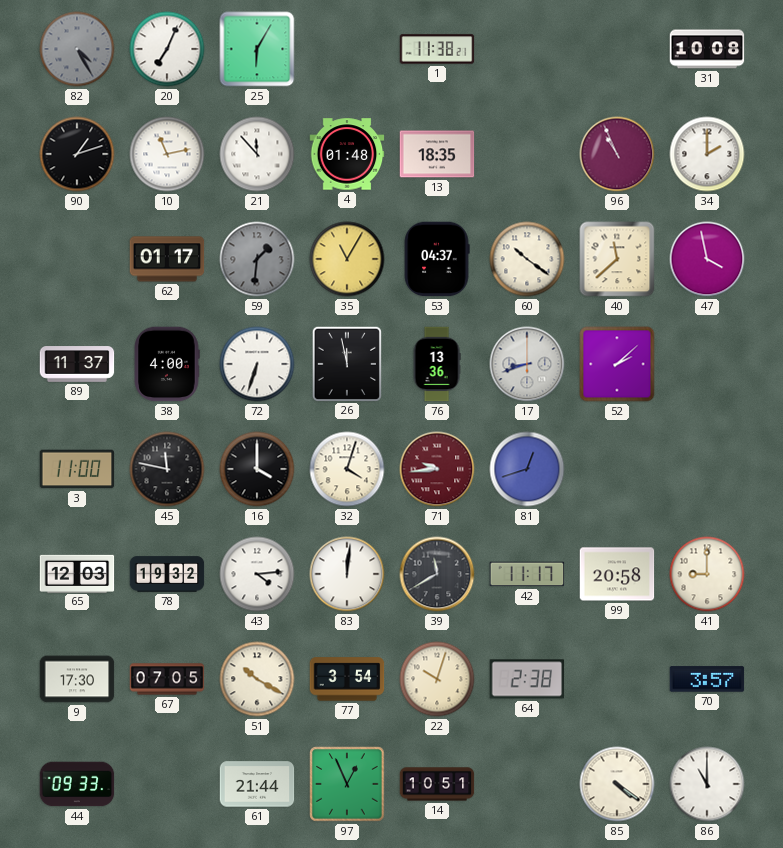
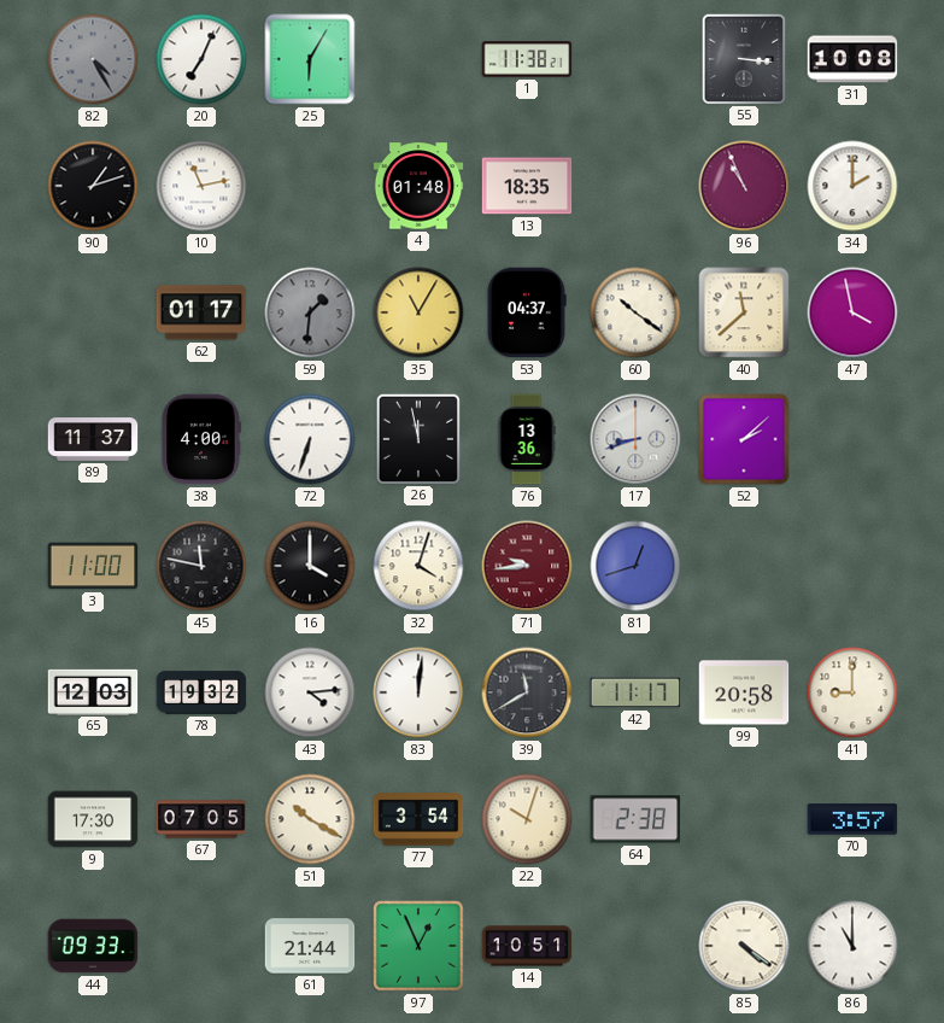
55: none -> 3:16
21: 11:53 -> none
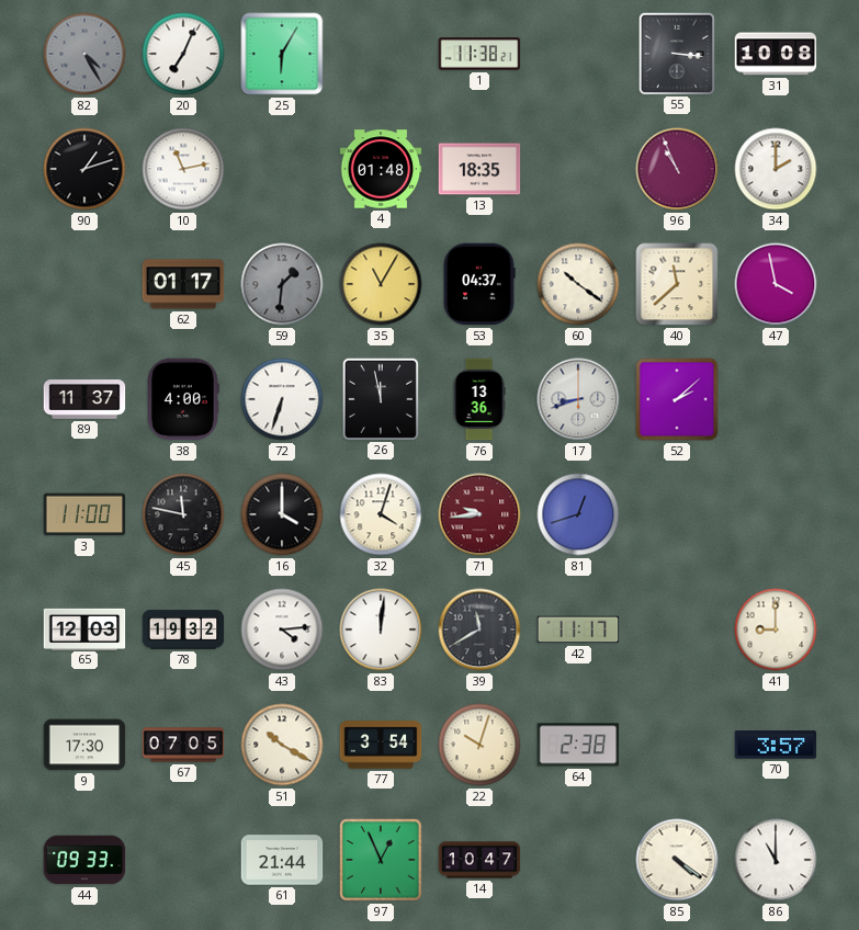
99: 20:58 -> none
14: 10:51 -> 10:47
